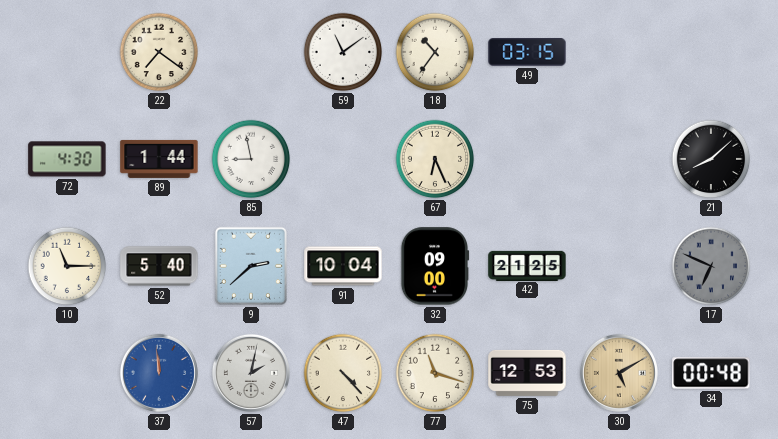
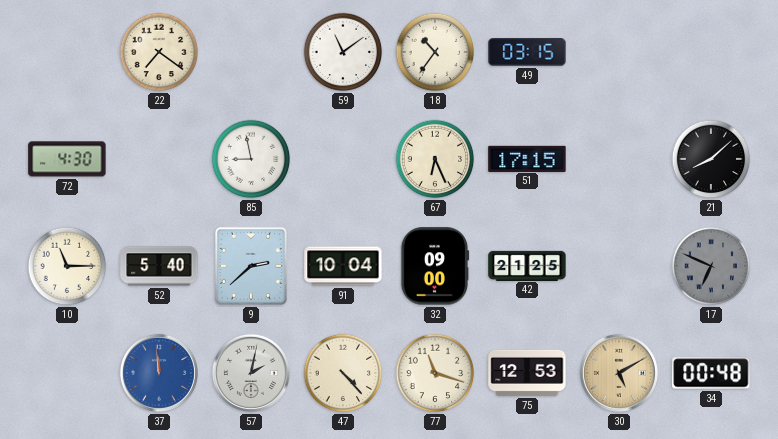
89: 1:44 -> none
51: none -> 17:15
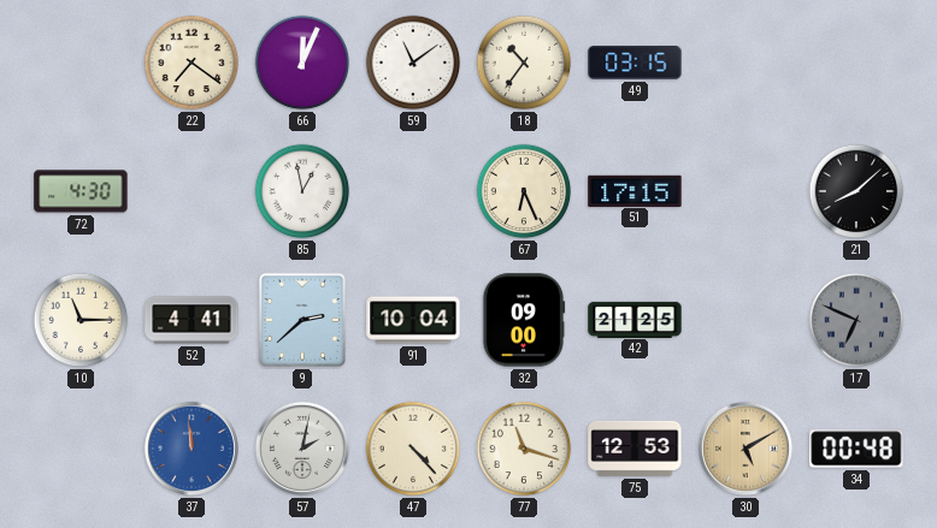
66: none -> 12:04
85: 8:58 -> 12:58
52: 5:40 -> 4:41
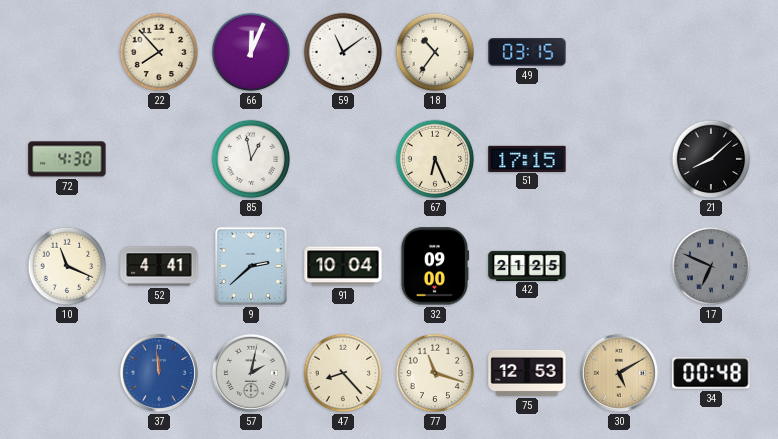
22: 7:21 -> 7:53
10: 11:15 -> 11:19
47: 4:23 -> 8:23
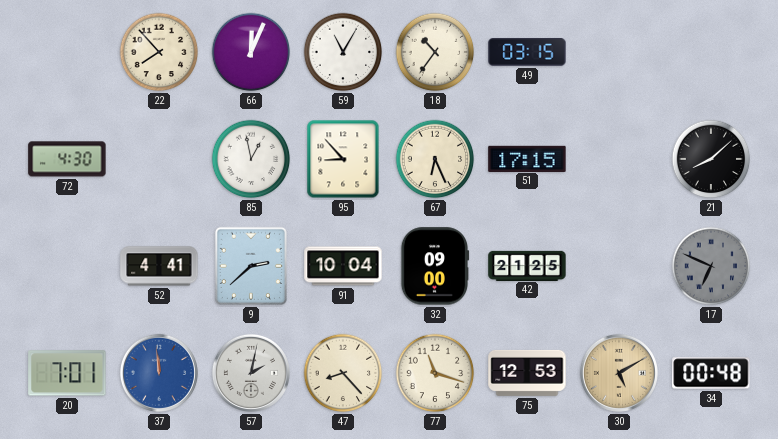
59: 11:09 -> 11:05
95: none -> 8:53
10: 11:19 -> none
20: none -> 7:01
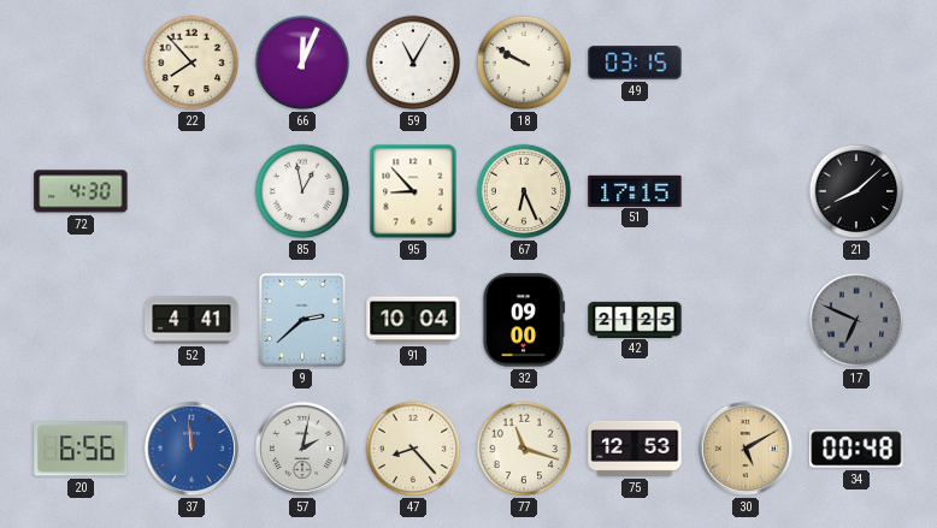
18: 10:36 -> 9:50
20: 7:01 -> 6:56
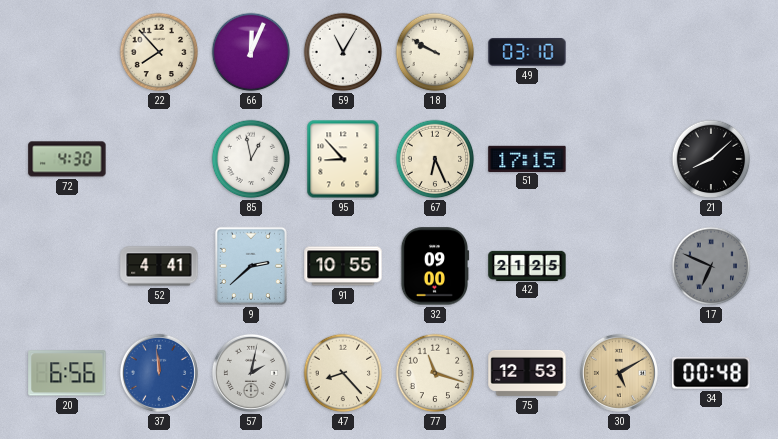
49: 03:15 -> 03:10
91: 10:04 -> 10:55
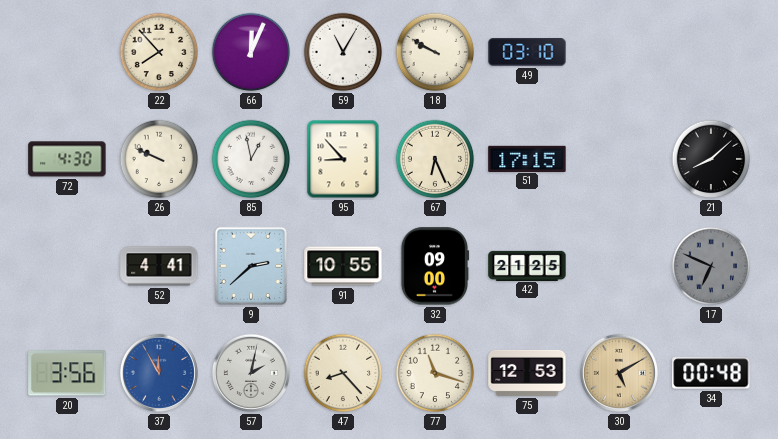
26: none -> 9:49
20: 6:56 -> 3:56
37: 11:59 -> 11:55
